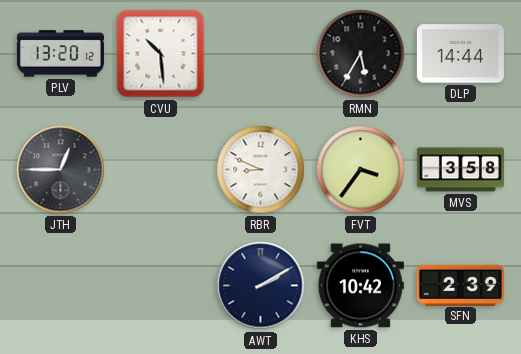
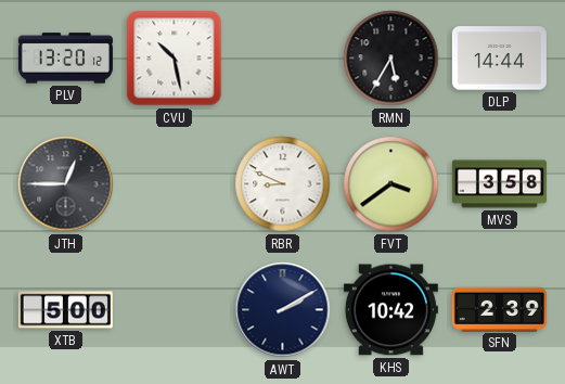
CVU: 10:29 -> 10:28
FVT: 3:36 -> 3:39
XTB: none -> 5:00
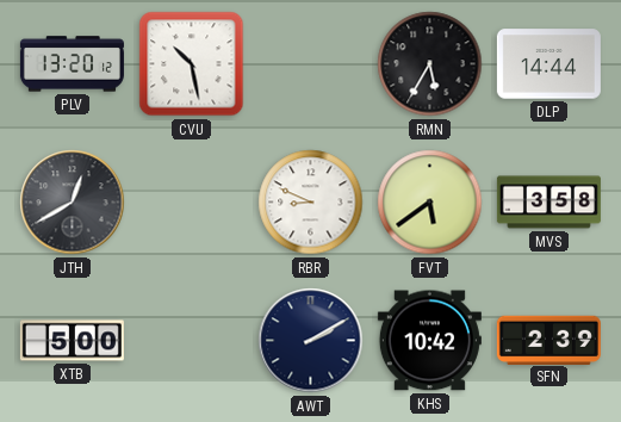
JTH: 12:45 -> 12:40
FVT: 3:39 -> 5:39
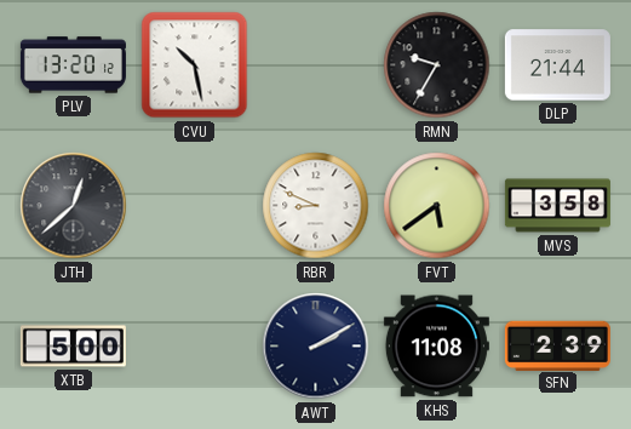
RMN: 5:35 -> 9:35
DLP: 14:44 -> 21:44
JTH: 12:40 -> 12:38
KHS: 10:42 -> 11:08
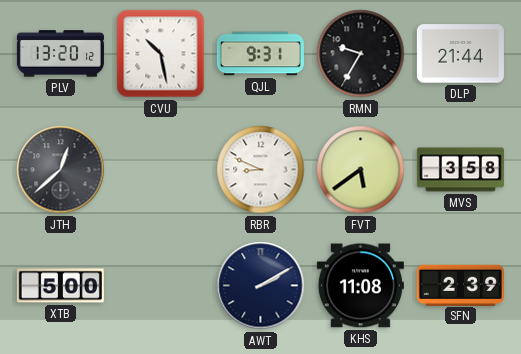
QJL: none -> 9:31
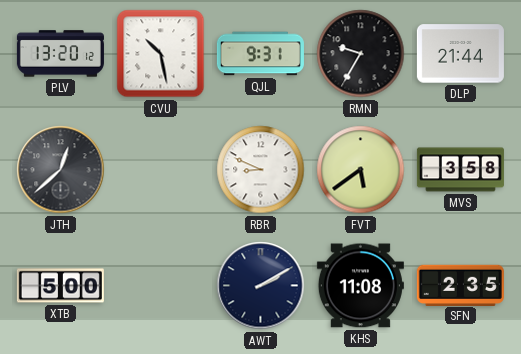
SFN: 2:39 -> 2:35
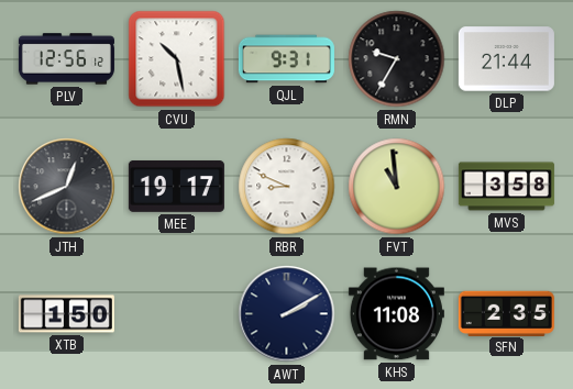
PLV: 13:20 -> 12:56
JTH: 12:38 -> 12:41
MEE: none -> 19:17
FVT: 5:39 -> 10:59
XTB: 5:00 -> 1:50
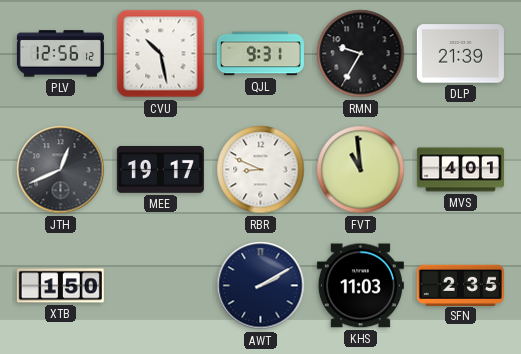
DLP: 21:44 -> 21:39
MVS: 3:58 -> 4:01
KHS: 11:08 -> 11:03
